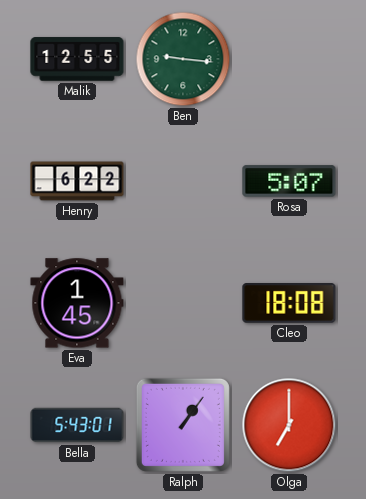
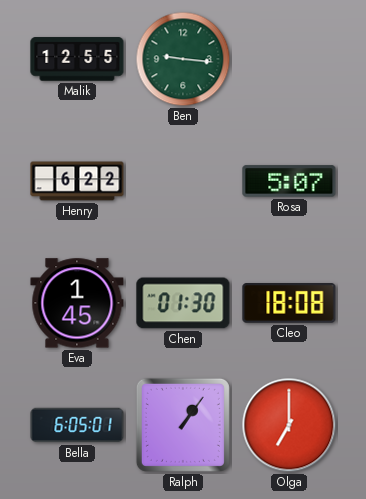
Chen: none -> 01:30
Bella: 5:43 -> 6:05
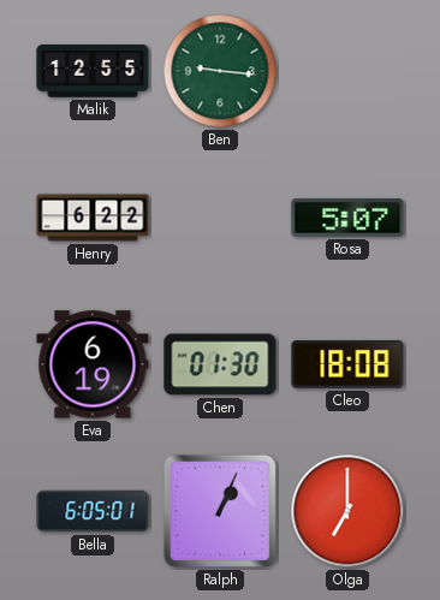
Eva: 1:45 -> 6:19
Ralph: 1:06 -> 1:04
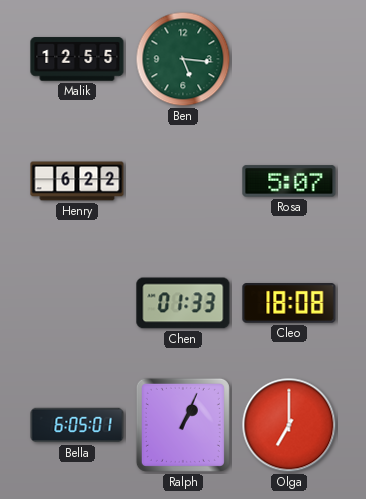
Ben: 9:16 -> 5:16
Eva: 6:19 -> none
Chen: 01:30 -> 01:33
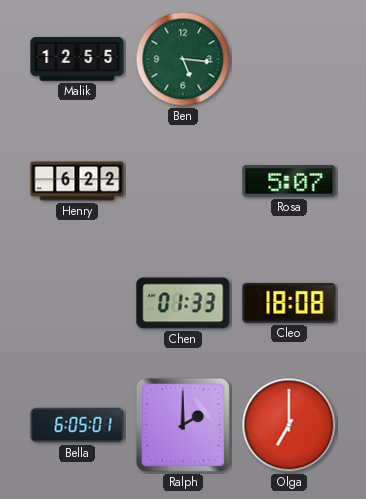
Ralph: 1:04 -> 2:00
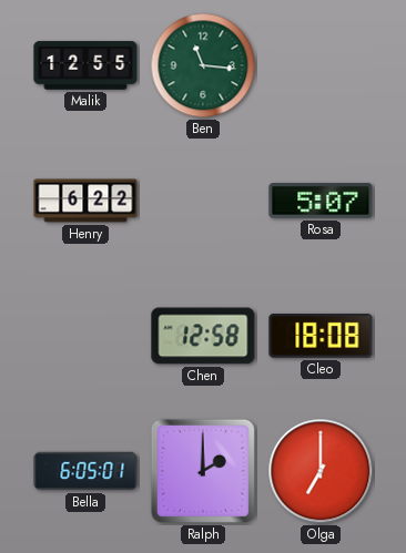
Ben: 5:16 -> 11:16
Chen: 01:33 -> 12:58
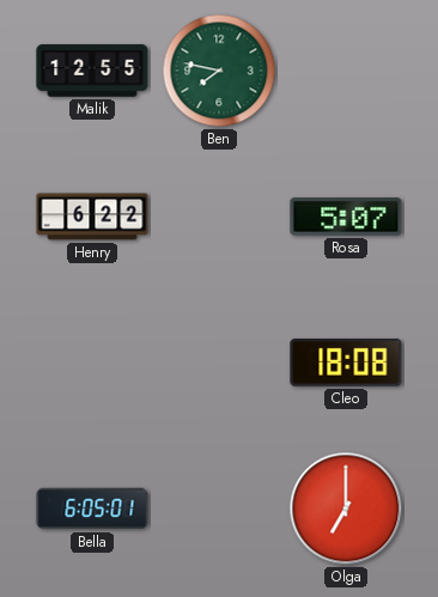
Ben: 11:16 -> 7:47
Chen: 12:58 -> none
Ralph: 2:00 -> none
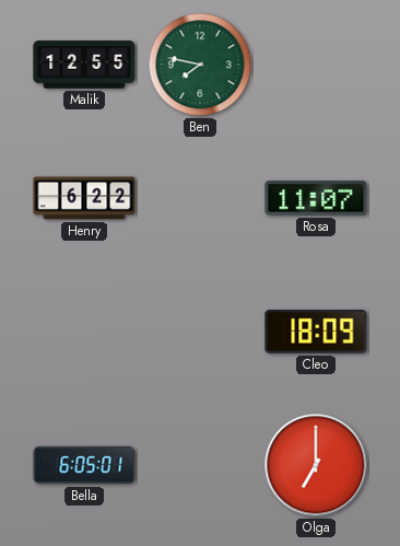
Rosa: 5:07 -> 11:07
Cleo: 18:08 -> 18:09
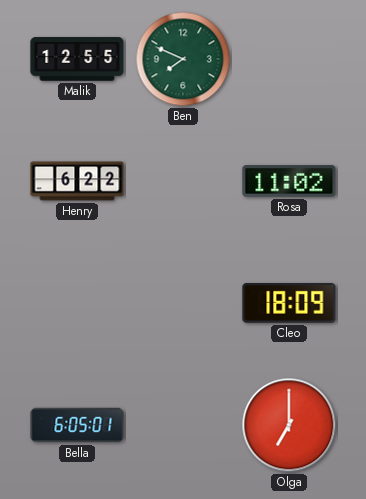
Ben: 7:47 -> 7:49
Rosa: 11:07 -> 11:02
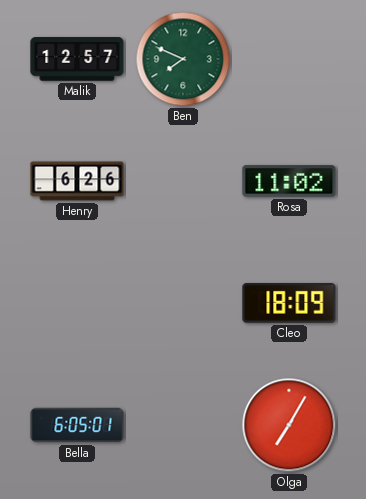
Malik: 12:55 -> 12:57
Henry: 6:22 -> 6:26
Olga: 7:00 -> 7:05
